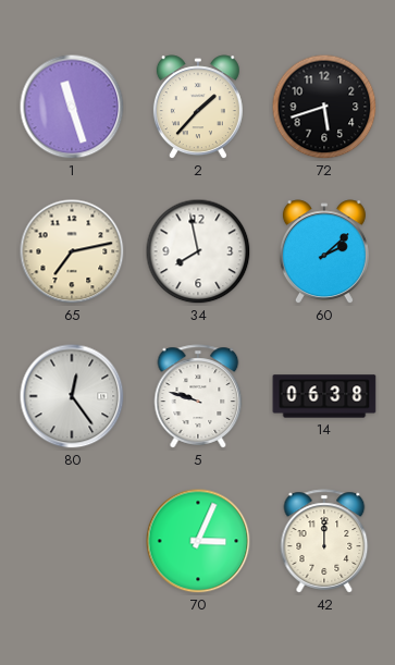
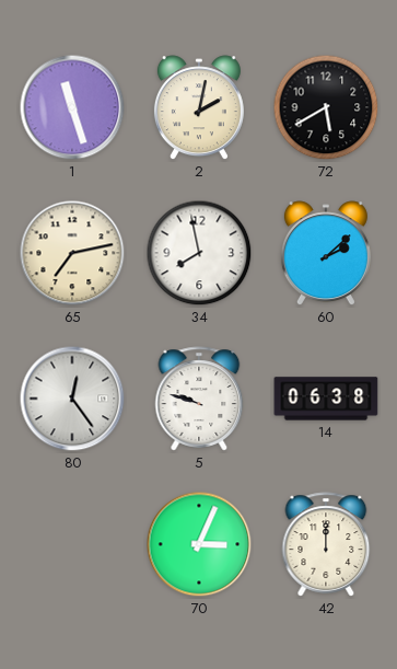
2: 1:37 -> 2:02
72: 5:42 -> 5:40
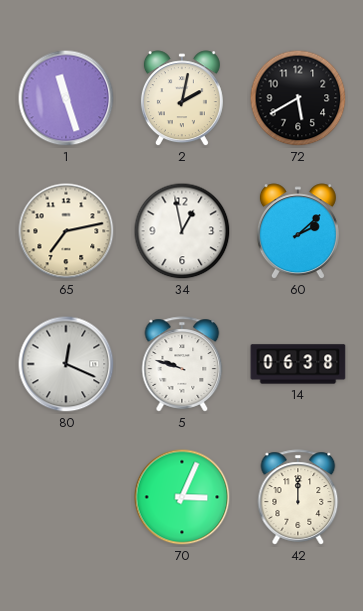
34: 7:58 -> 12:58
80: 12:24 -> 12:19
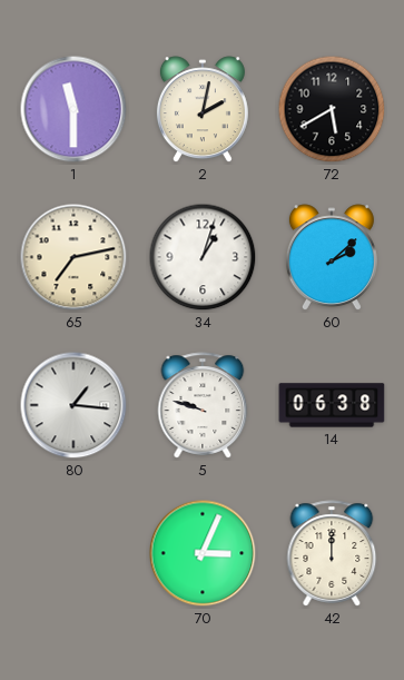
1: 11:27 -> 11:30
34: 12:58 -> 1:03
80: 12:19 -> 1:16
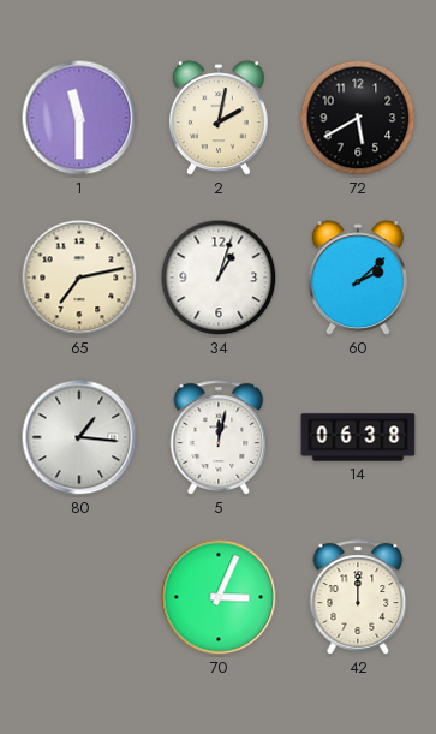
5: 9:48 -> 12:02
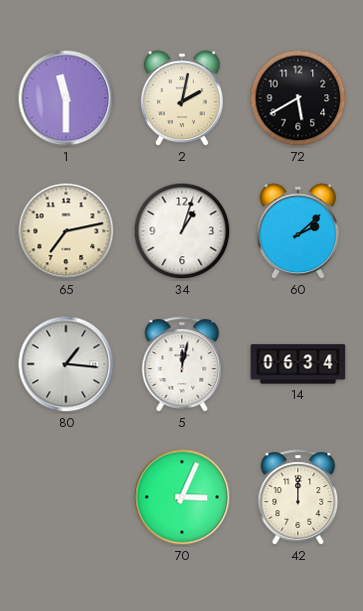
14: 06:38 -> 06:34
